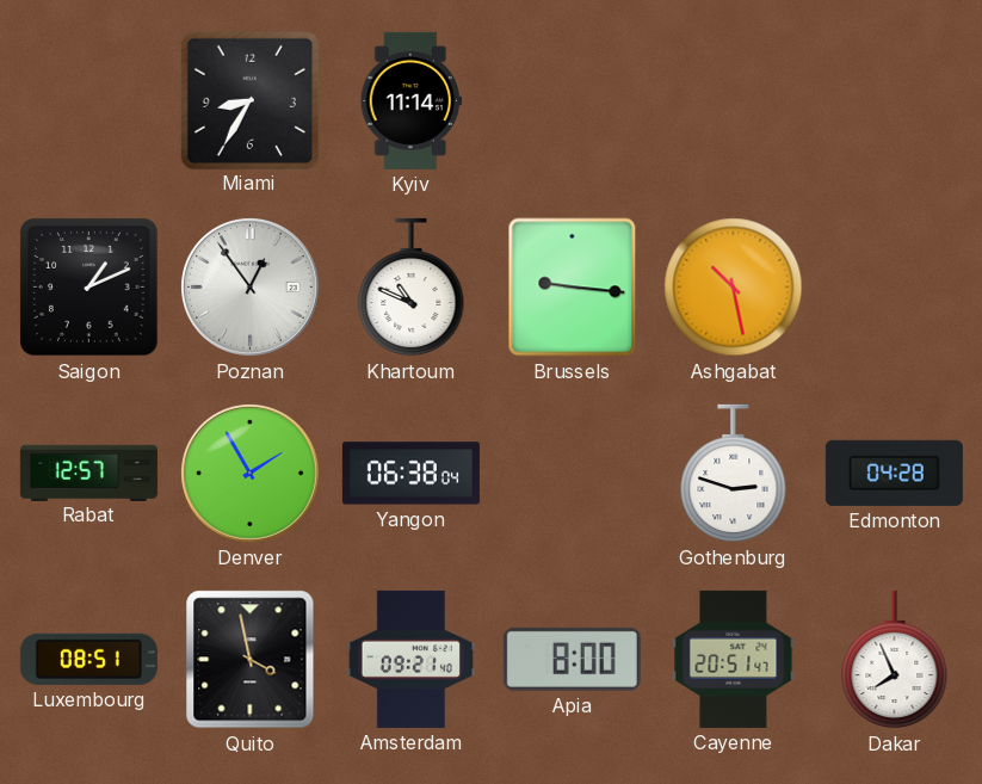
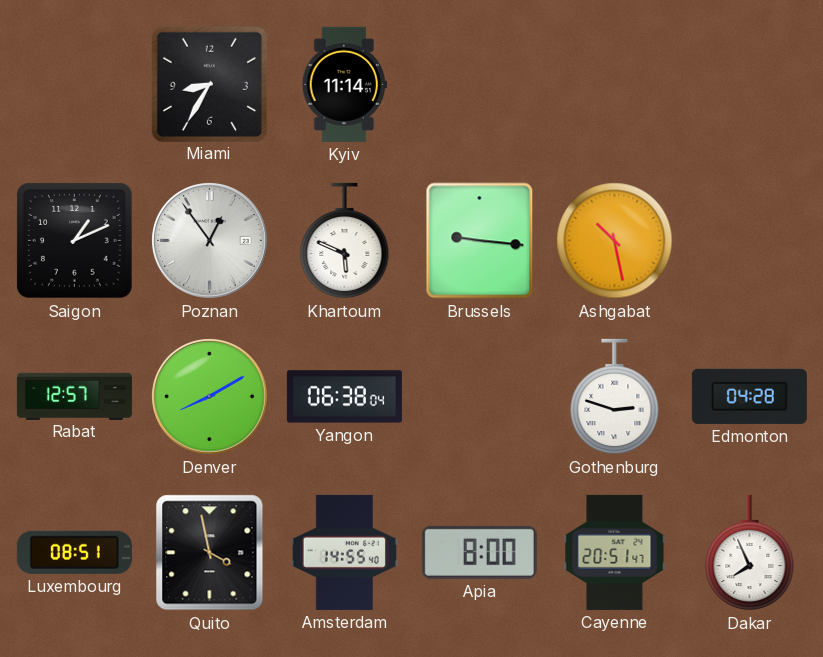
Khartoum: 10:49 -> 5:49
Denver: 1:55 -> 8:10
Amsterdam: 09:21 -> 14:55
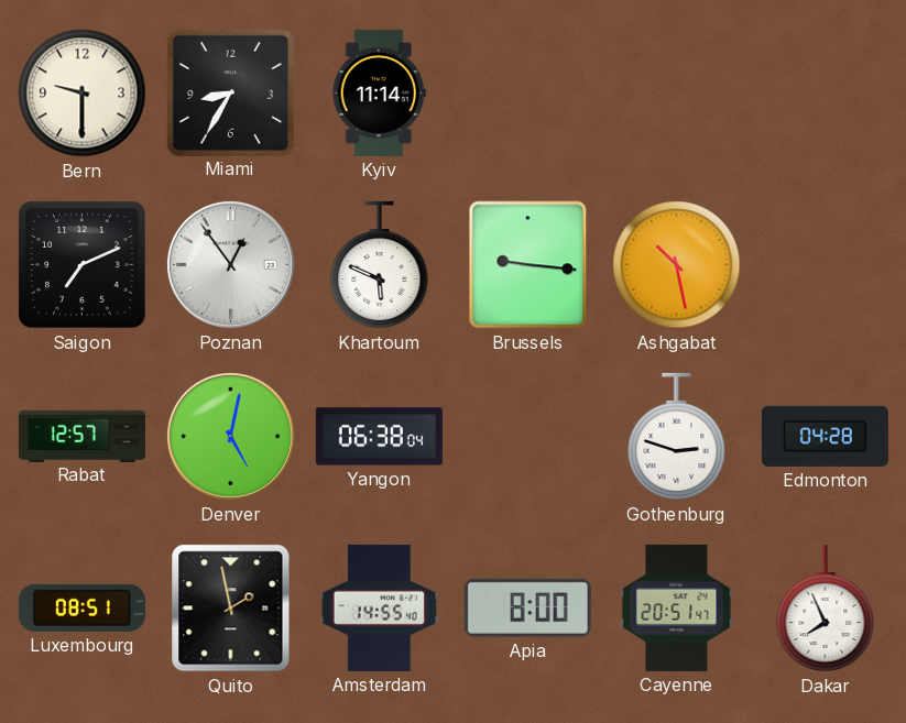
Bern: none -> 9:30
Saigon: 1:11 -> 7:11
Denver: 8:10 -> 5:02
Quito: 3:58 -> 1:58
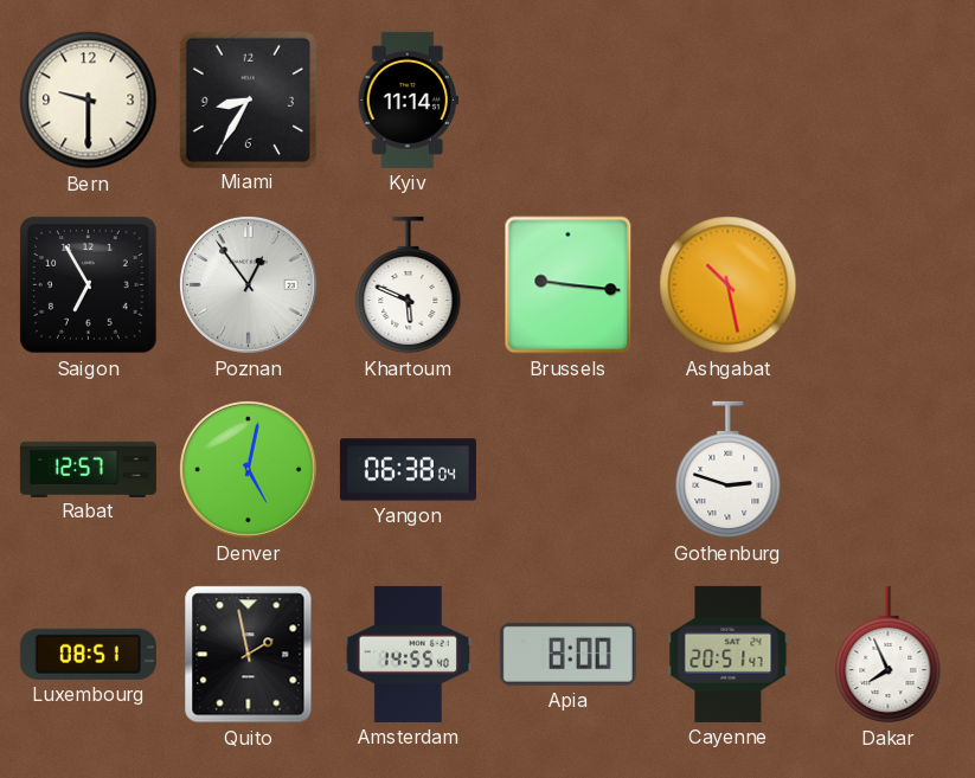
Saigon: 7:11 -> 6:55
Edmonton: 04:28 -> none
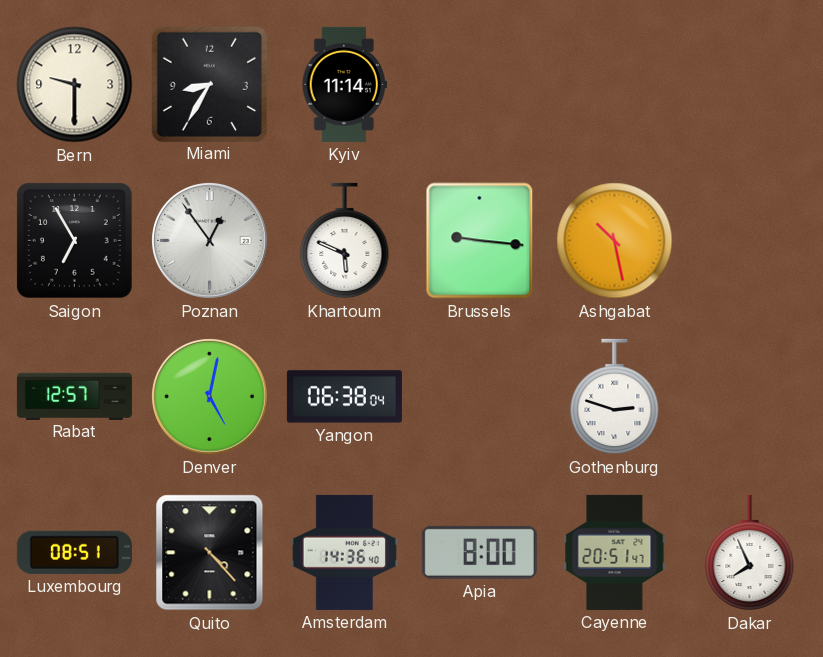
Quito: 1:58 -> 4:23
Amsterdam: 14:55 -> 14:36
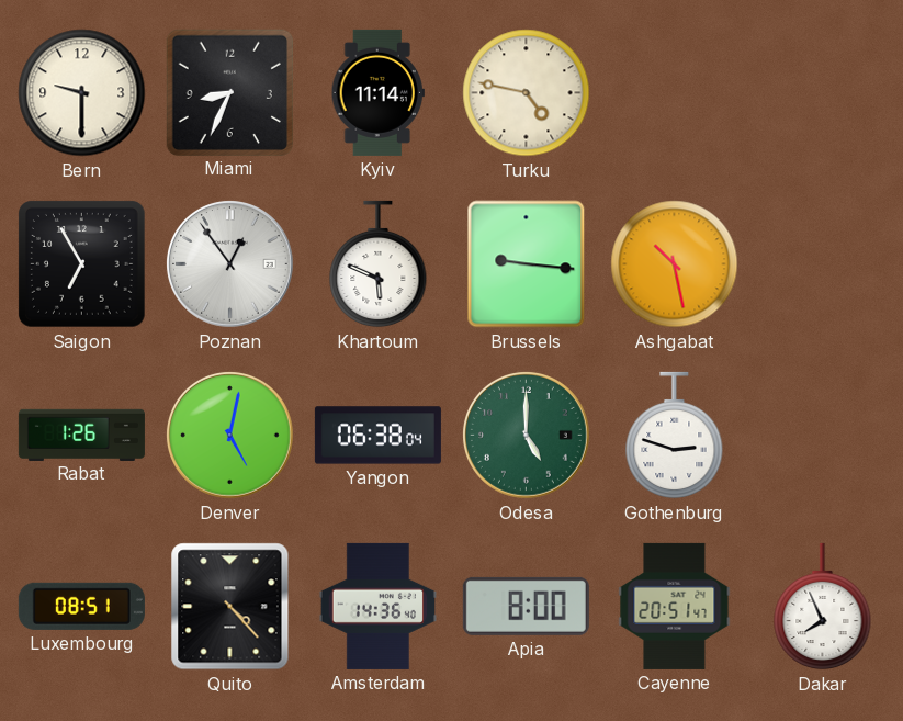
Miami: 8:35 -> 8:34
Turku: none -> 4:47
Rabat: 12:57 -> 1:26
Odesa: none -> 5:00
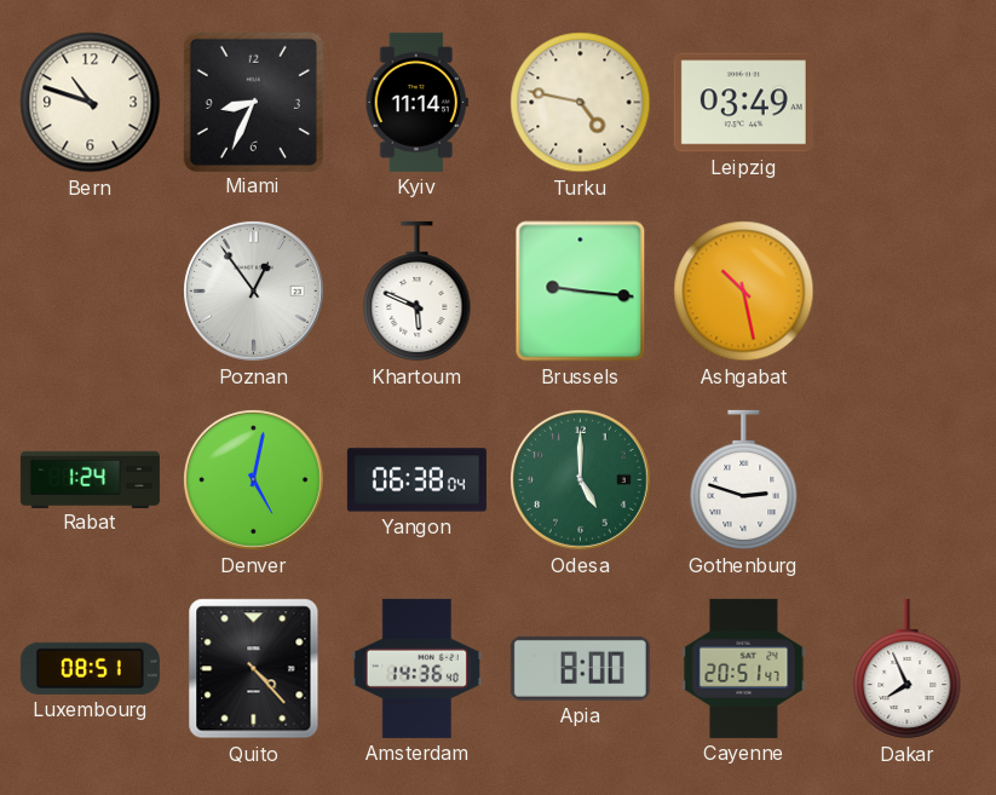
Bern: 9:30 -> 10:48
Leipzig: none -> 03:49
Saigon: 6:55 -> none
Rabat: 1:26 -> 1:24
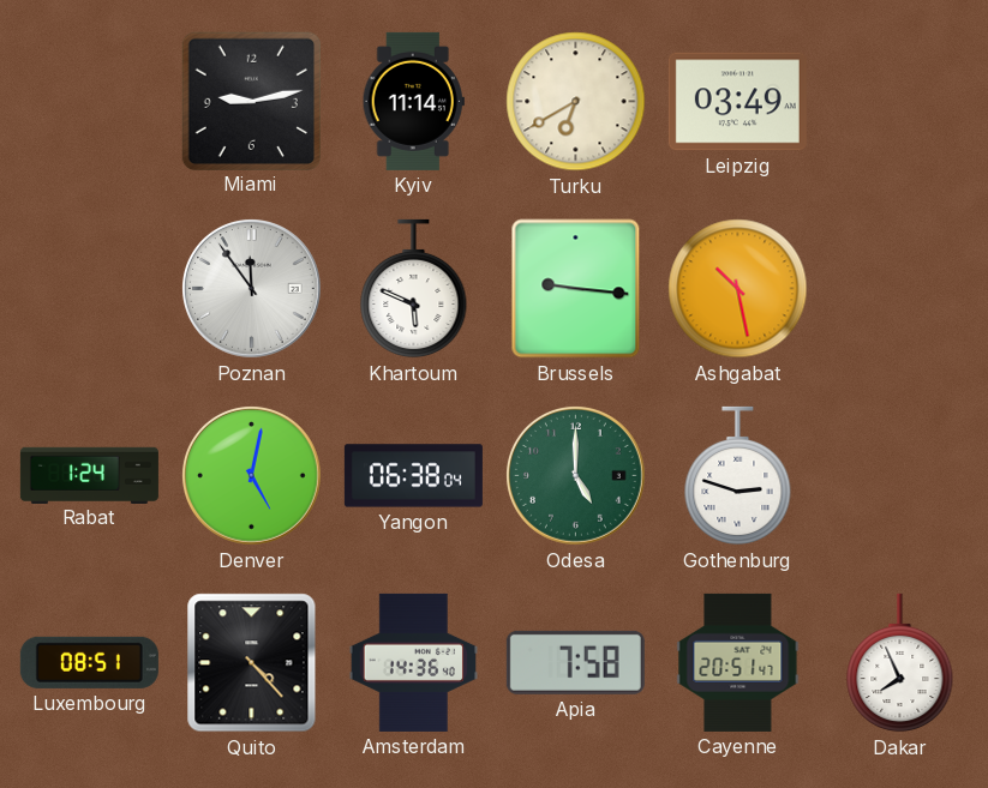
Bern: 10:48 -> none
Miami: 8:34 -> 9:13
Turku: 4:47 -> 6:40
Poznan: 12:54 -> 11:54
Apia: 8:00 -> 7:58
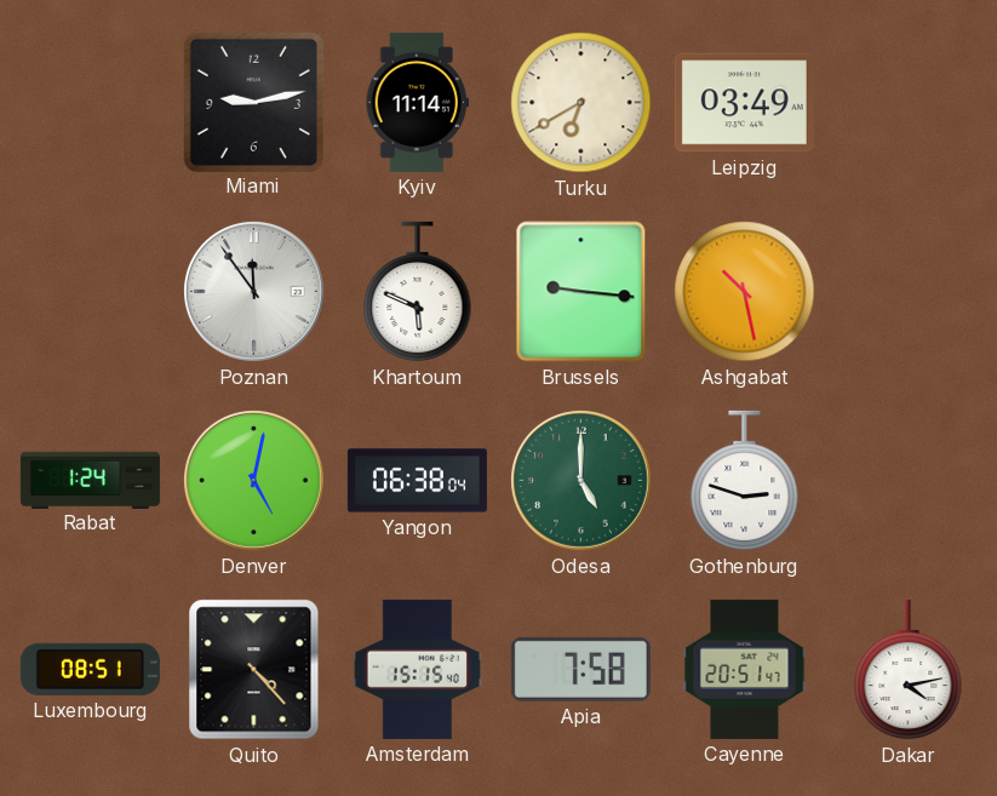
Amsterdam: 14:36 -> 15:15
Dakar: 7:56 -> 4:13
